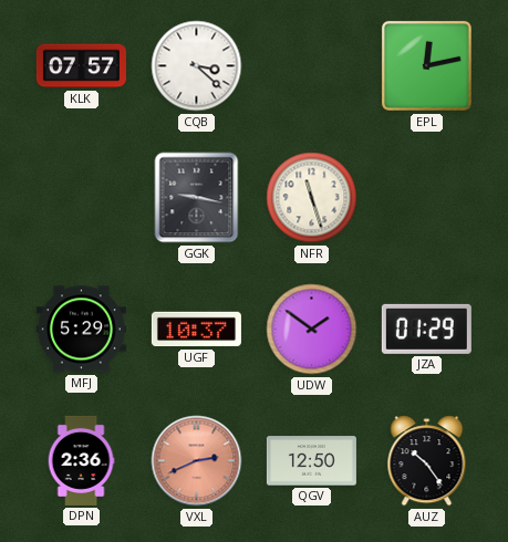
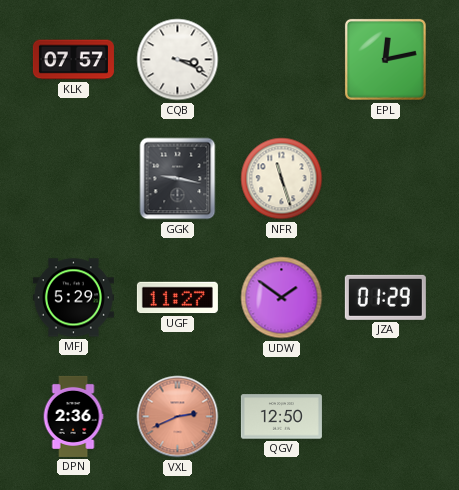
CQB: 3:22 -> 3:19
UGF: 10:37 -> 11:27
AUZ: 10:24 -> none
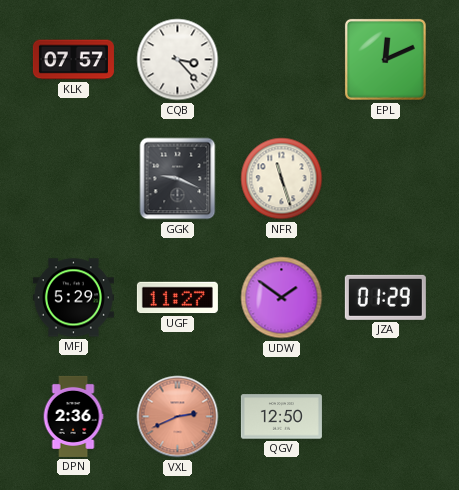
CQB: 3:19 -> 3:23
EPL: 12:13 -> 12:11
GGK: 9:17 -> 9:19
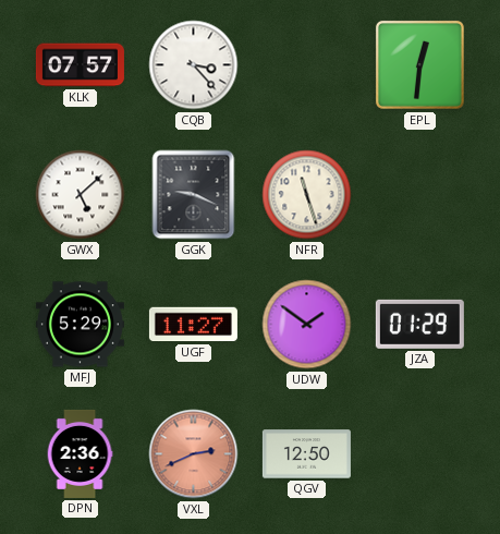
EPL: 12:11 -> 12:31
GWX: none -> 5:08
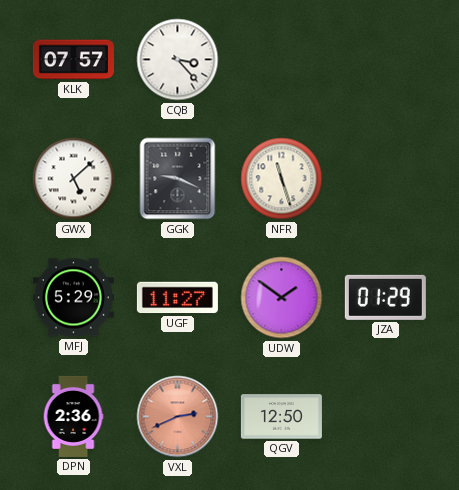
EPL: 12:31 -> none
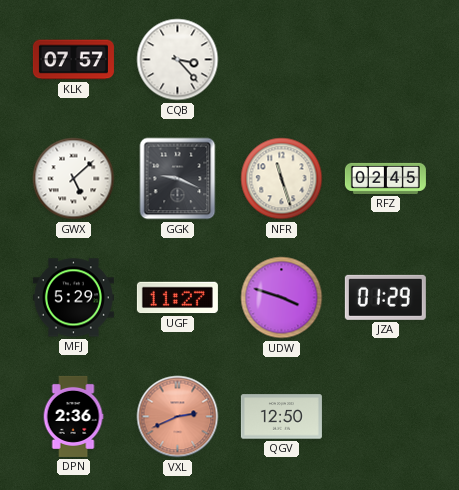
RFZ: none -> 02:45
UDW: 1:51 -> 3:48
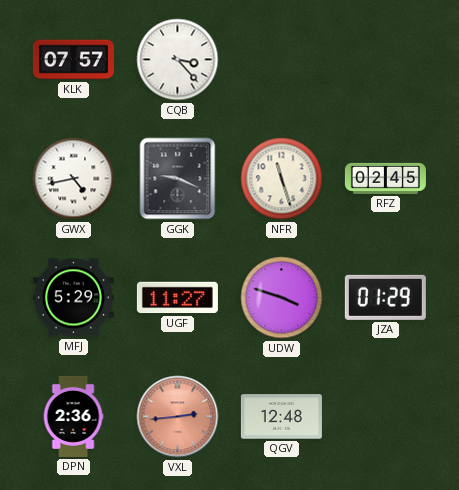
GWX: 5:08 -> 4:43
VXL: 2:41 -> 2:44
QGV: 12:50 -> 12:48
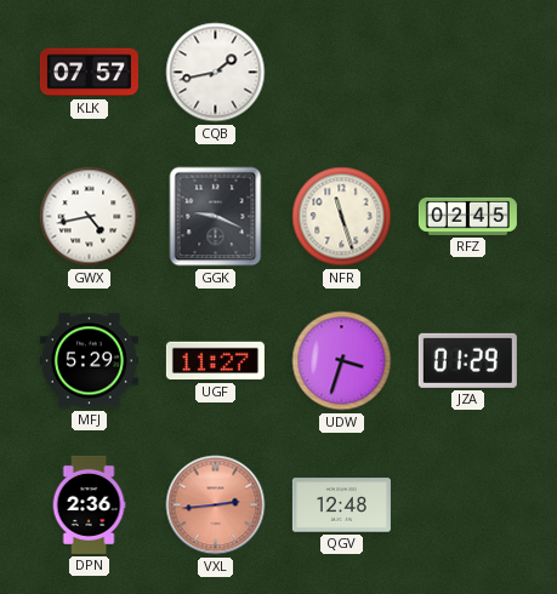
CQB: 3:23 -> 1:43
UDW: 3:48 -> 3:33
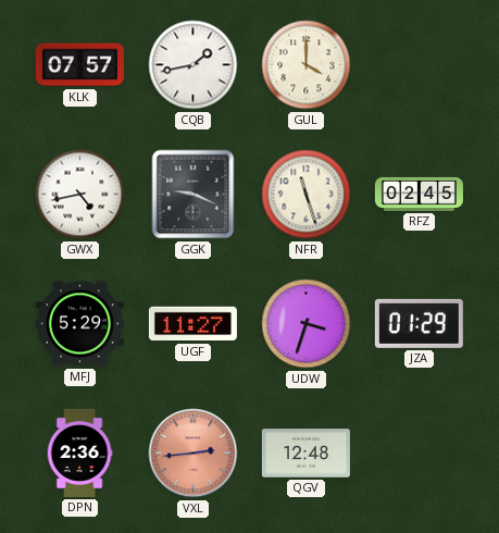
GUL: none -> 4:00
